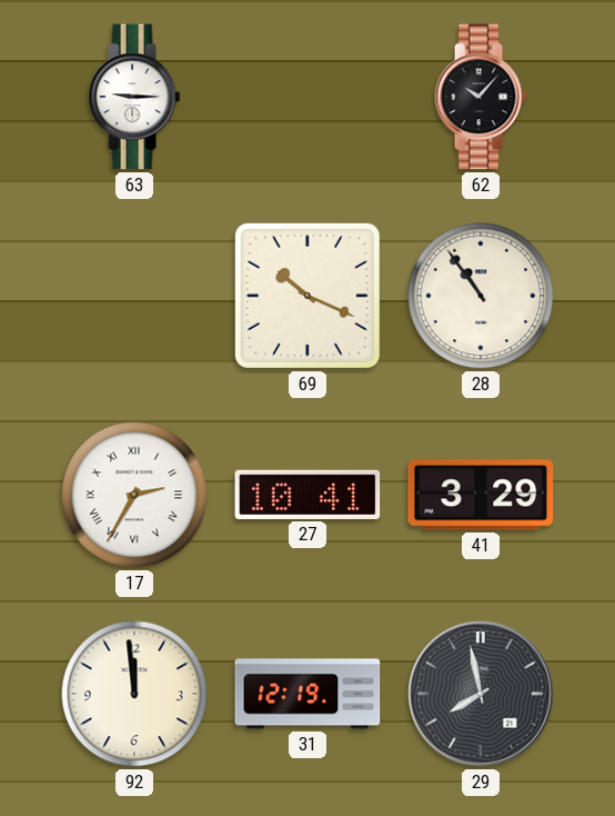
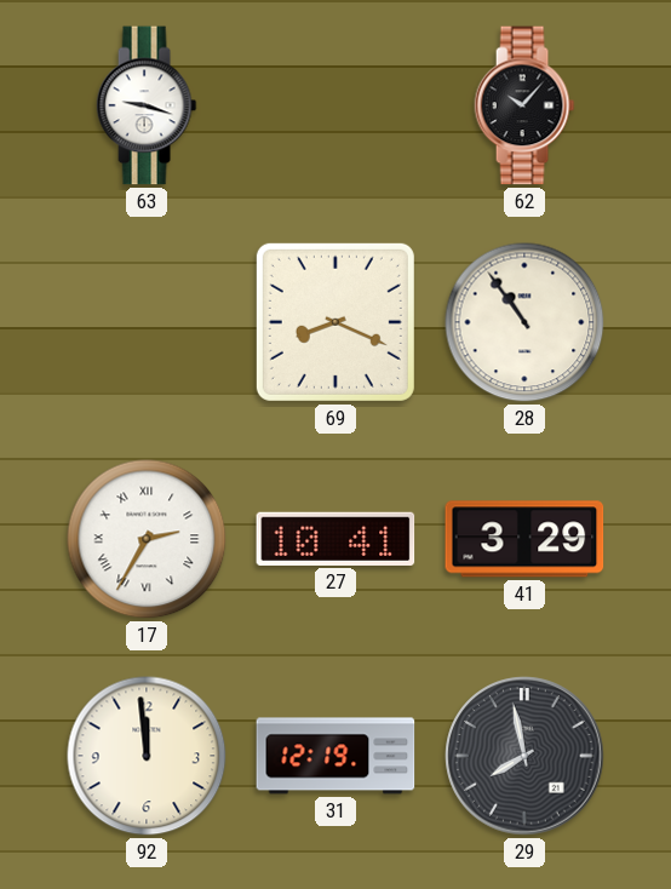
63: 9:15 -> 9:18
69: 10:19 -> 8:19
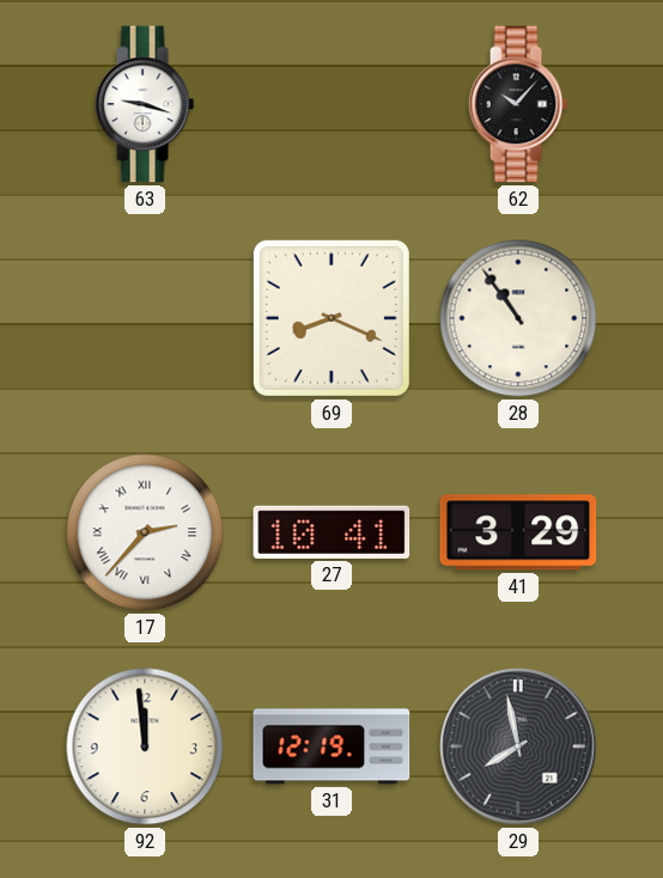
17: 2:35 -> 2:37
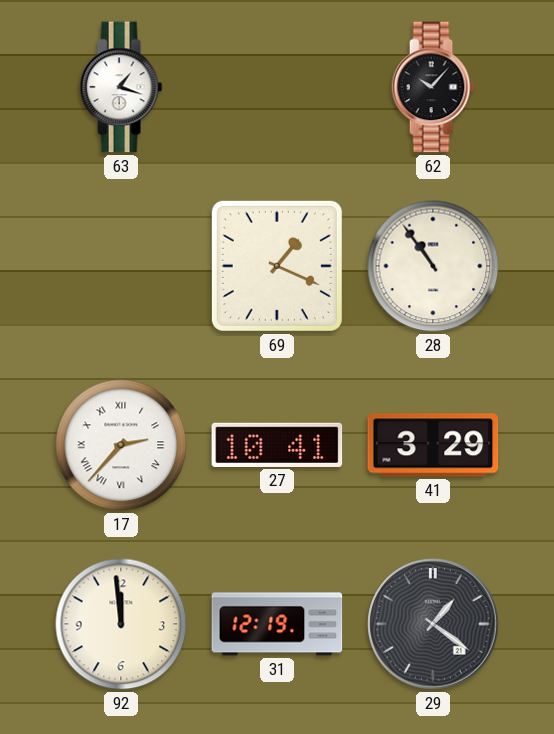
63: 9:18 -> 1:18
69: 8:19 -> 1:19
29: 7:58 -> 1:21
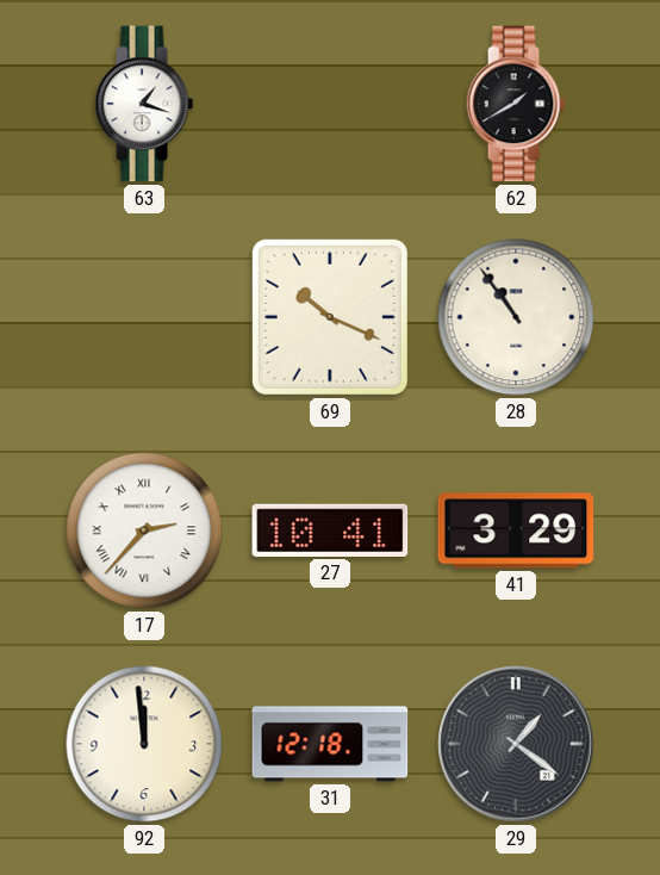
62: 10:07 -> 1:40
69: 1:19 -> 10:19
31: 12:19 -> 12:18
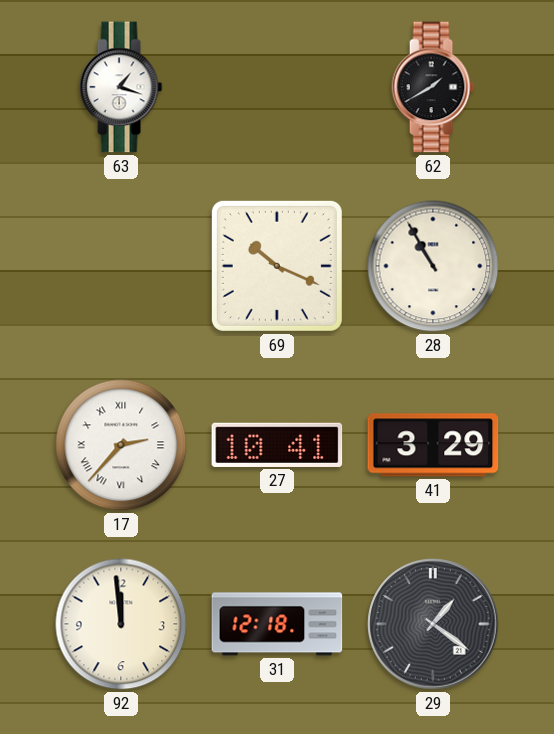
28: 10:54 -> 10:55
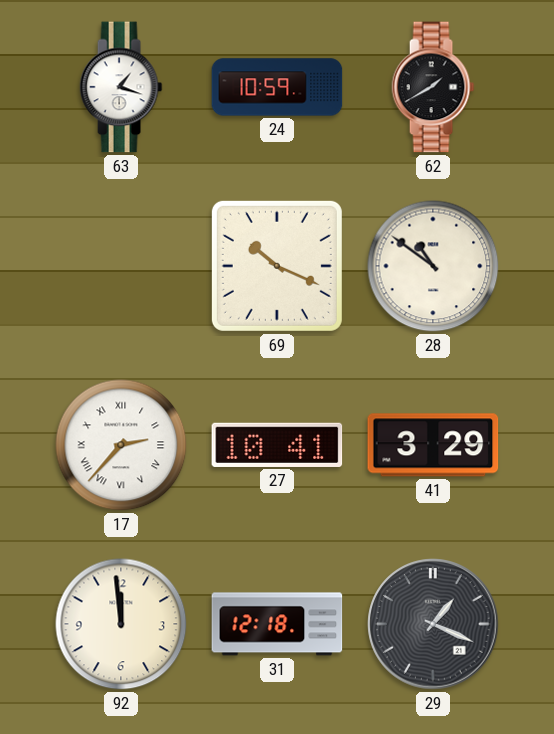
24: none -> 10:59
28: 10:55 -> 10:51
29: 1:21 -> 1:19
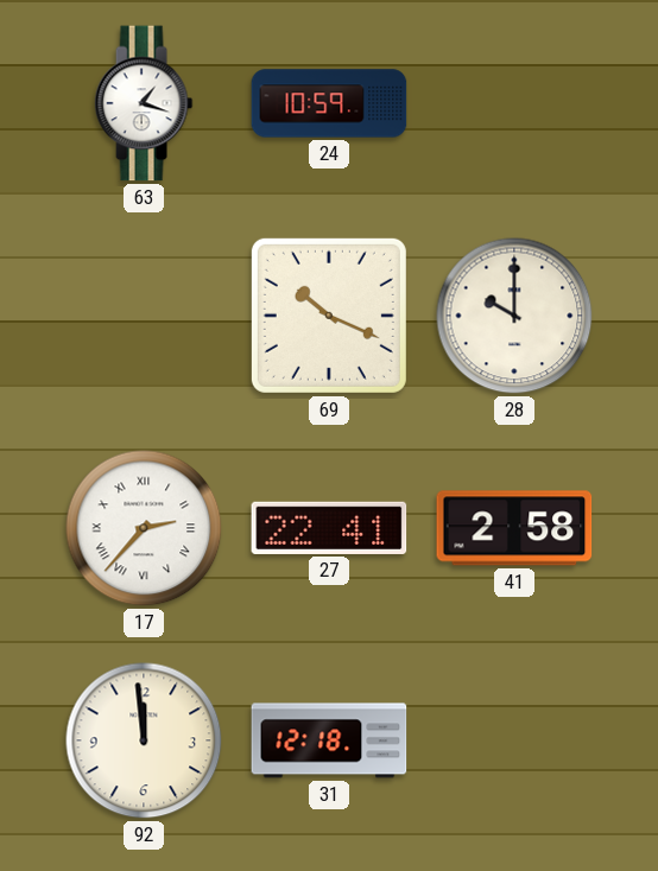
62: 1:40 -> none
28: 10:51 -> 10:00
27: 10:41 -> 22:41
41: 3:29 -> 2:58
29: 1:19 -> none
